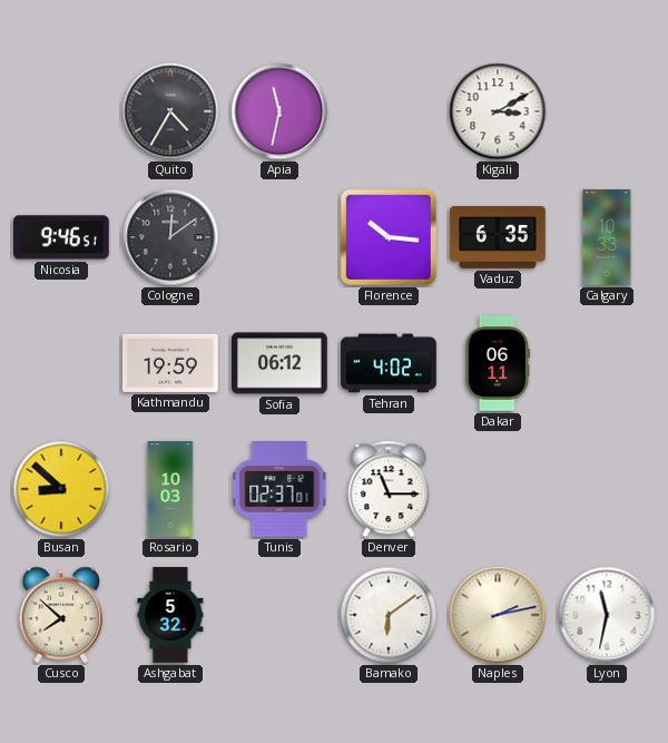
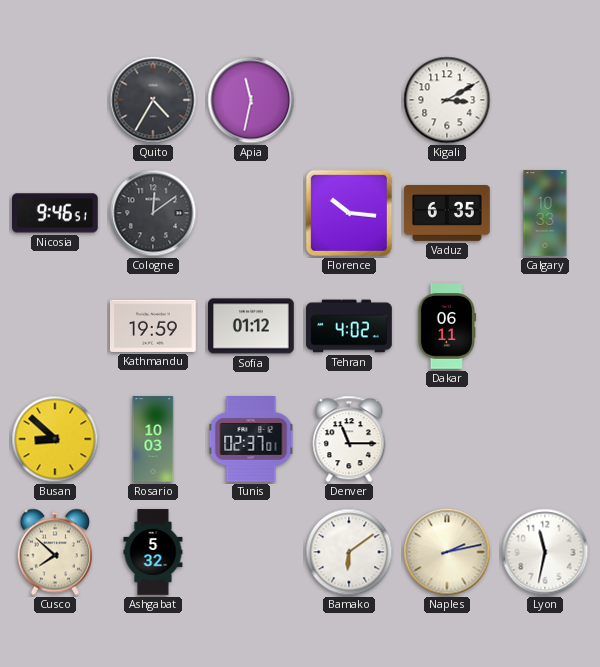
Sofia: 06:12 -> 01:12
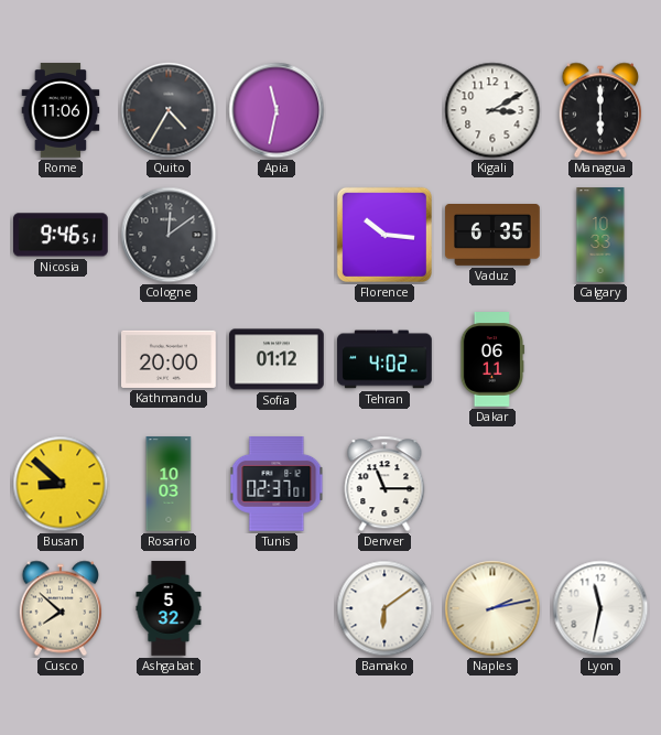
Rome: none -> 11:06
Managua: none -> 6:00
Kathmandu: 19:59 -> 20:00
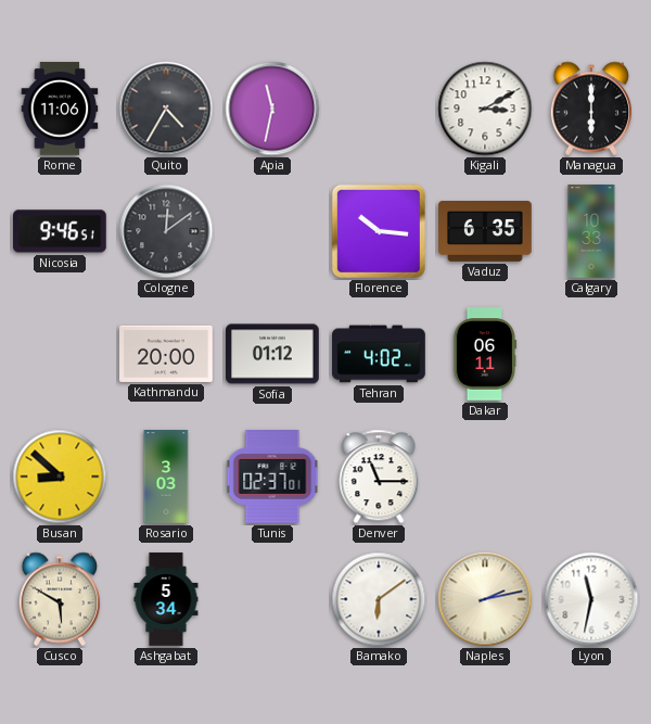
Rosario: 10:03 -> 3:03
Cusco: 7:52 -> 5:50
Ashgabat: 5:32 -> 5:34
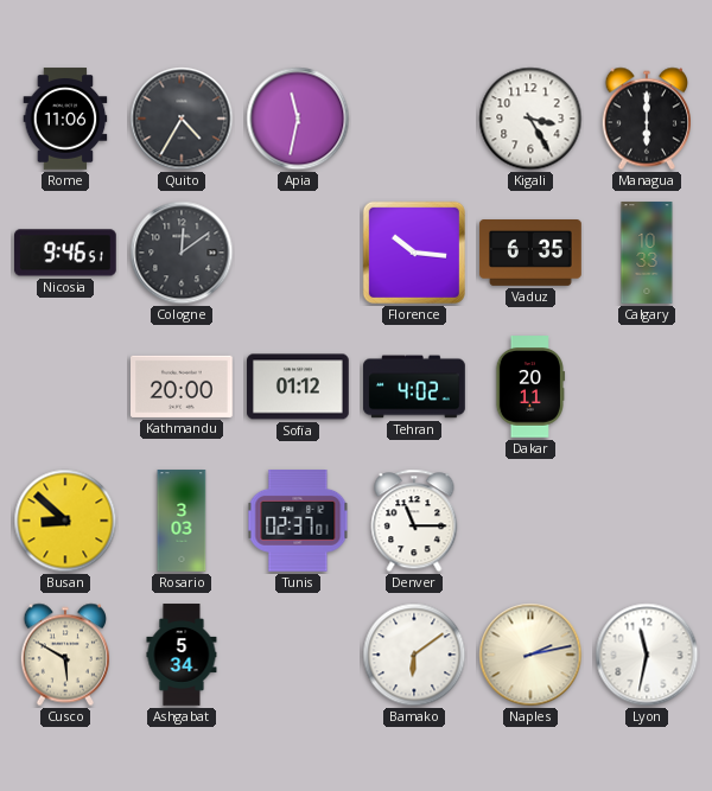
Kigali: 3:10 -> 3:25
Dakar: 06:11 -> 20:11
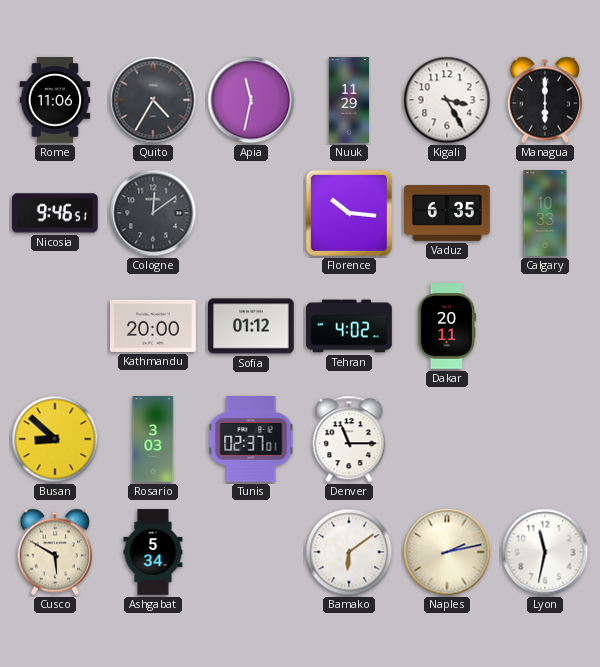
Nuuk: none -> 11:29
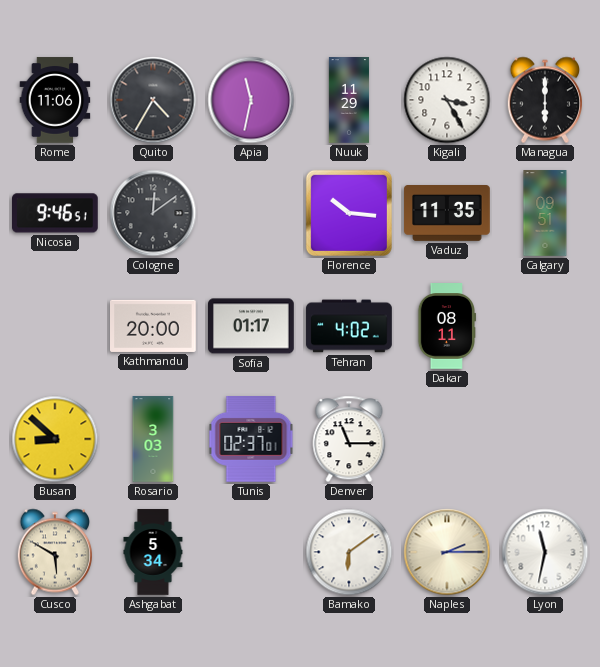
Vaduz: 6:35 -> 11:35
Calgary: 10:33 -> 09:51
Sofia: 01:12 -> 01:17
Dakar: 20:11 -> 08:11
Naples: 2:13 -> 2:15
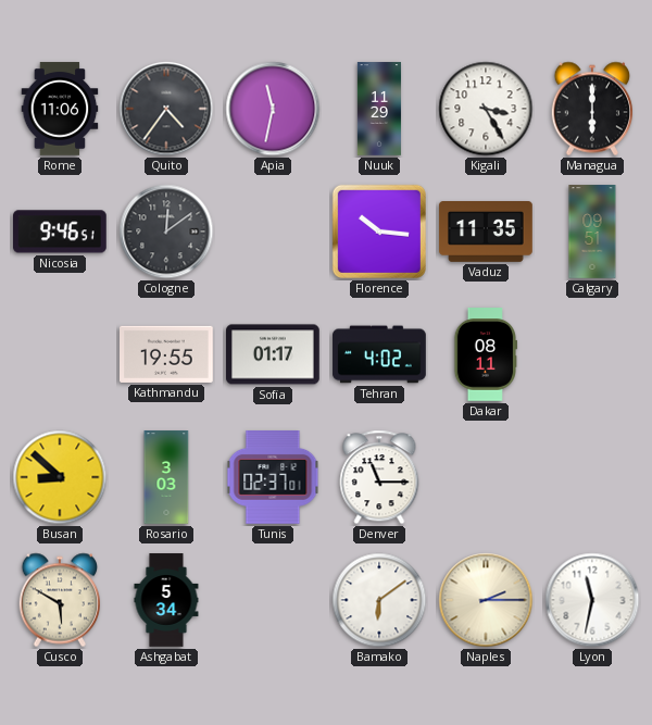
Quito: 4:35 -> 4:36
Kathmandu: 20:00 -> 19:55
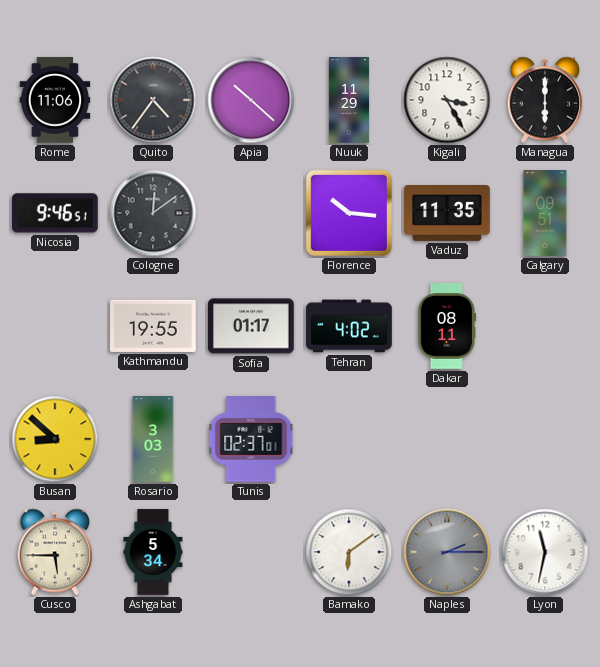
Apia: 11:32 -> 10:22
Denver: 11:15 -> none
Cusco: 5:50 -> 5:45
Naples dial: cream -> grey
